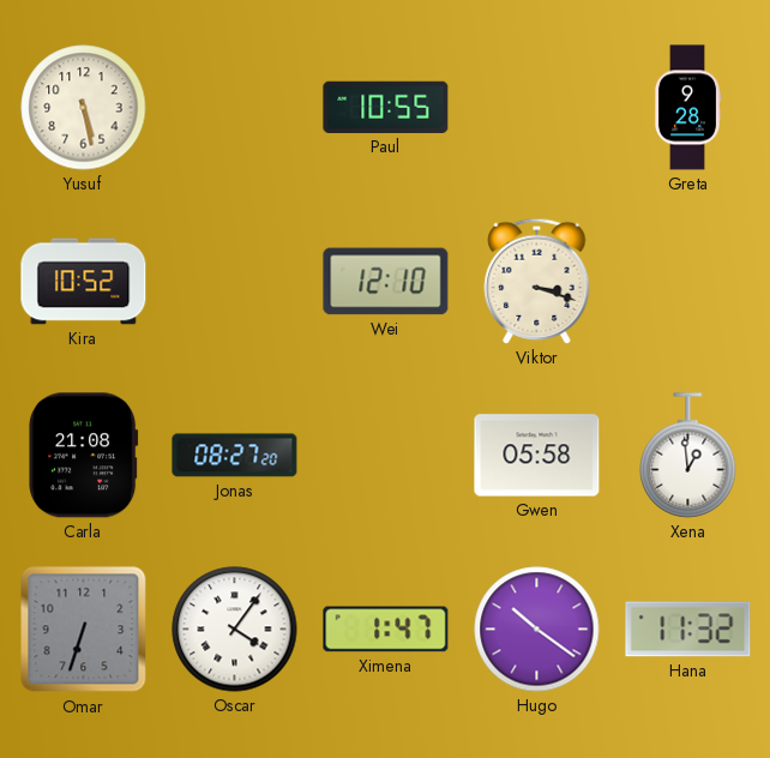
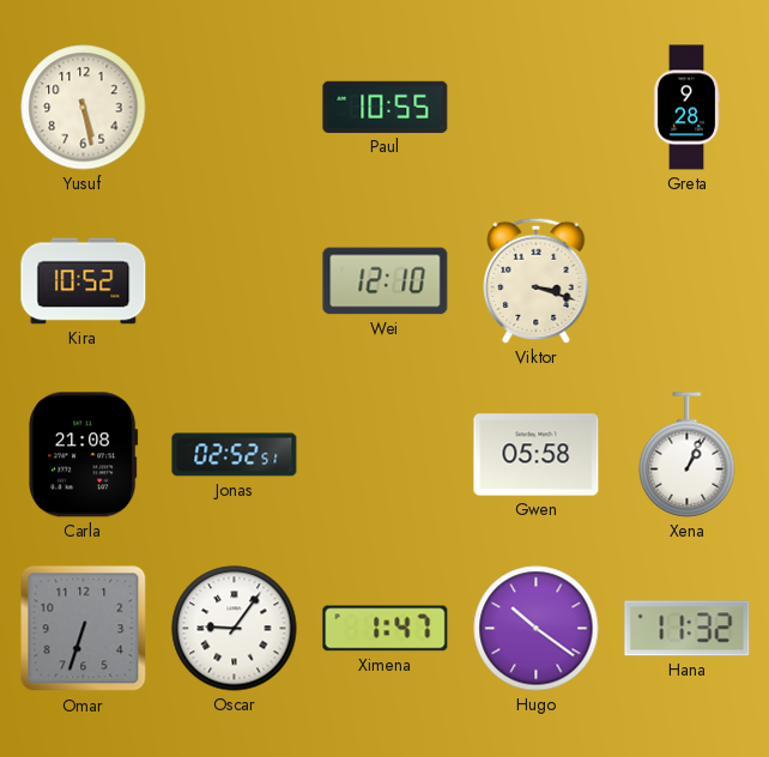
Jonas: 08:27 -> 02:52
Xena: 12:59 -> 1:04
Oscar: 4:06 -> 9:06
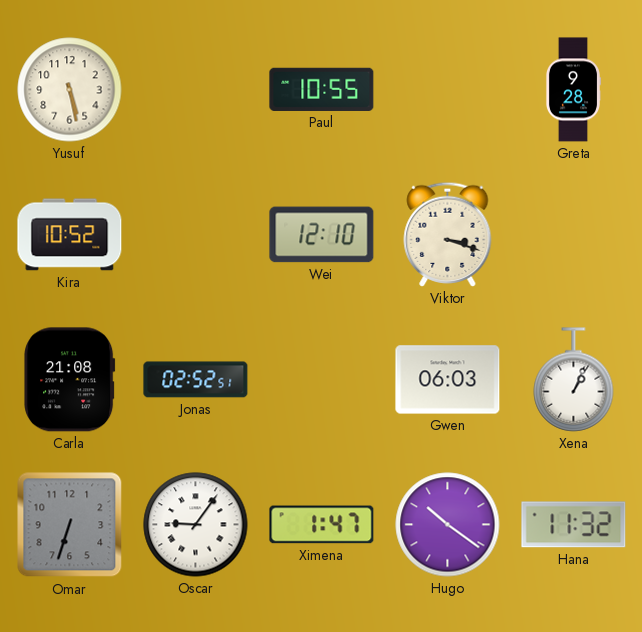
Gwen: 05:58 -> 06:03
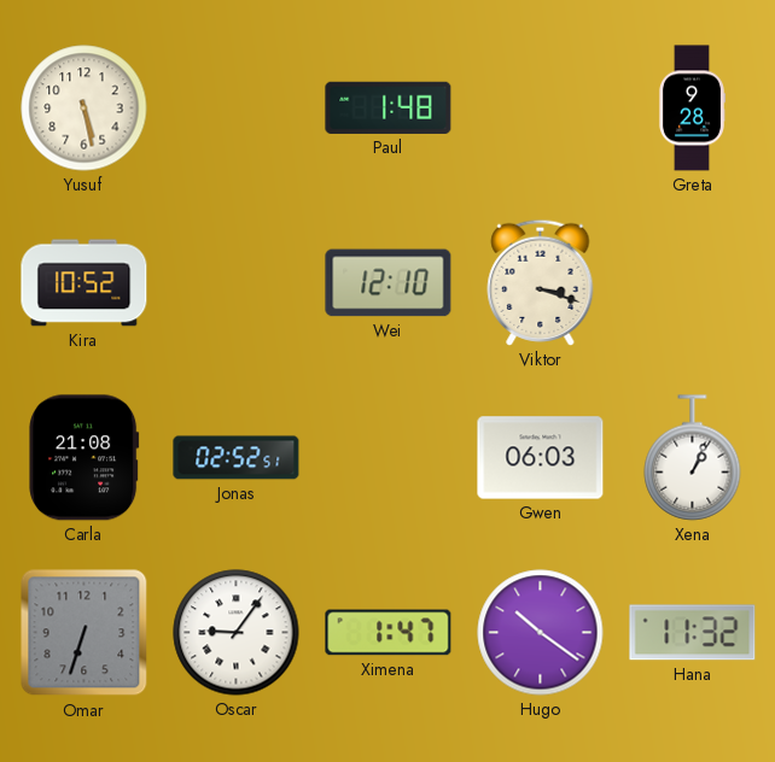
Paul: 10:55 -> 1:48
